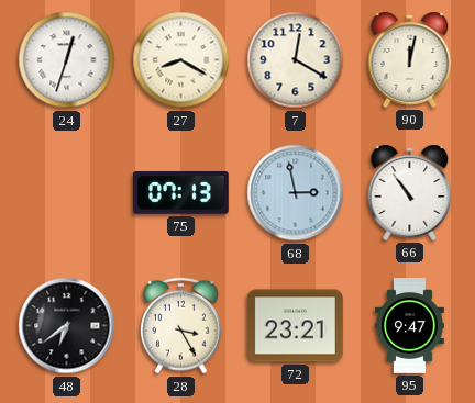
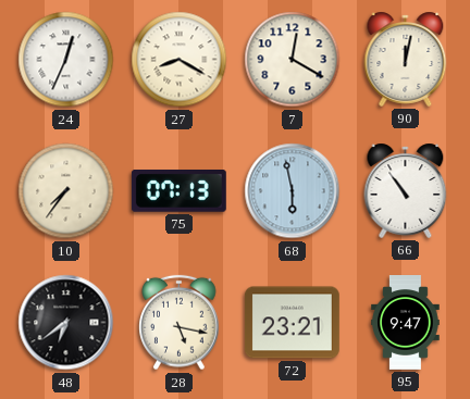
24: 12:33 -> 12:34
10: none -> 7:36
68: 2:58 -> 5:58
28: 3:25 -> 5:17
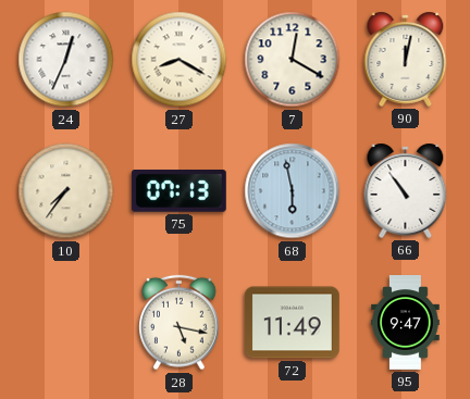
48: 6:39 -> none
72: 23:21 -> 11:49
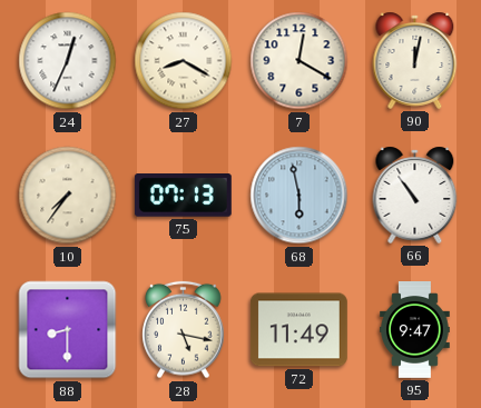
88: none -> 8:30
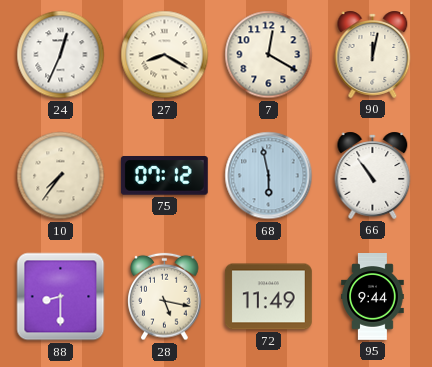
75: 07:13 -> 07:12
95: 9:47 -> 9:44
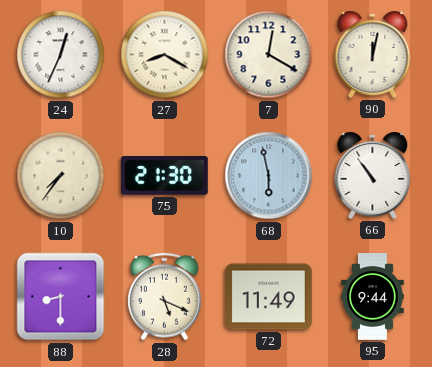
75: 07:12 -> 21:30
28: 5:17 -> 5:19
